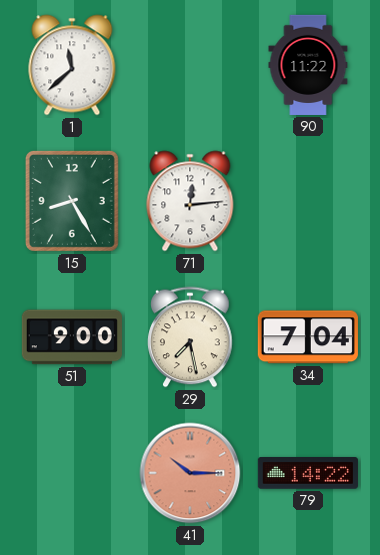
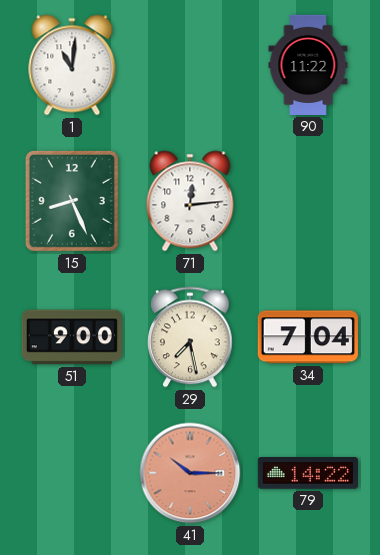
1: 11:38 -> 11:01
15: 8:25 -> 8:26
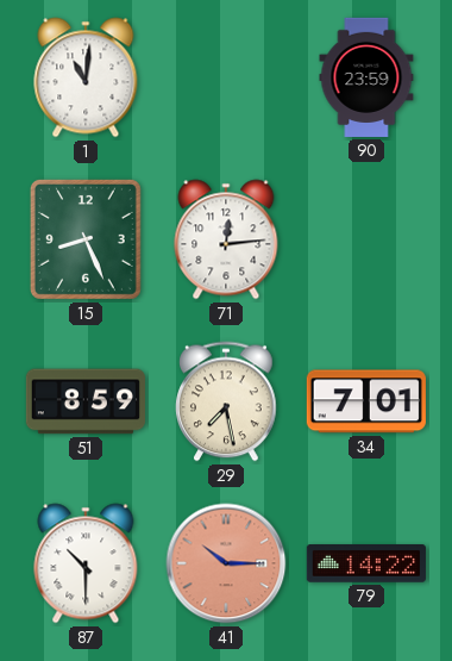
90: 11:22 -> 23:59
51: 9:00 -> 8:59
34: 7:04 -> 7:01
87: none -> 10:30
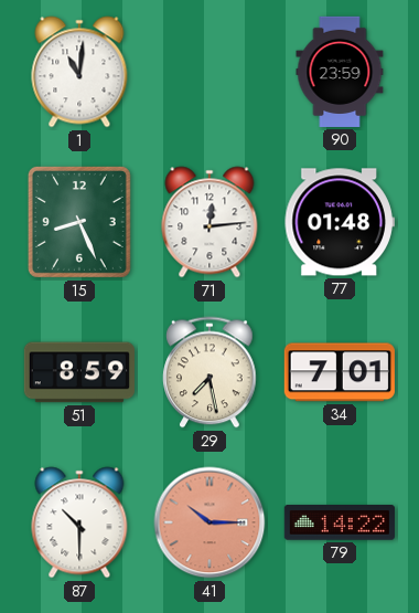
77: none -> 01:48
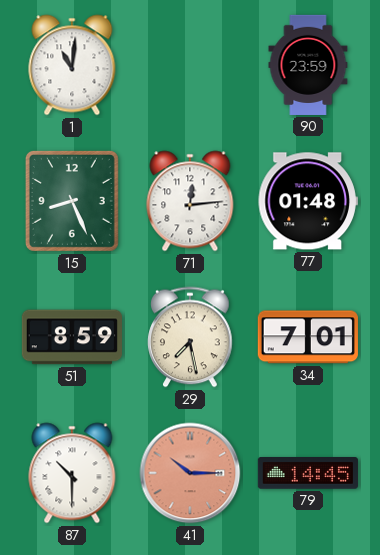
79: 14:22 -> 14:45
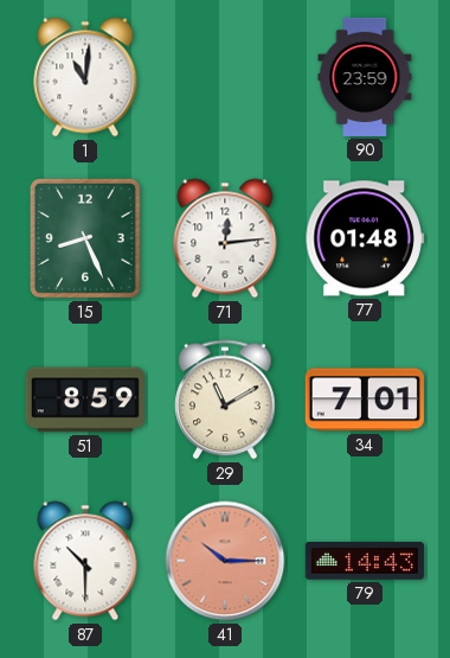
29: 7:28 -> 11:10
79: 14:45 -> 14:43
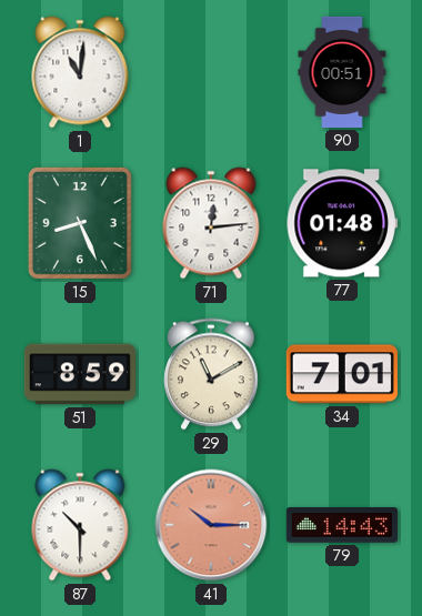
90: 23:59 -> 00:51
